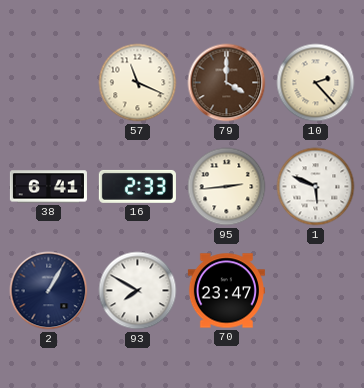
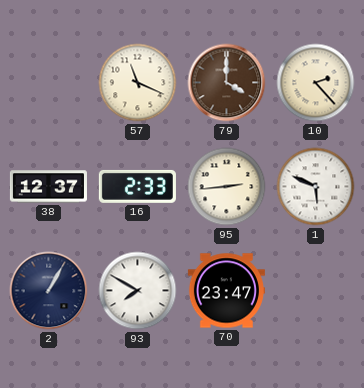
38: 6:41 -> 12:37
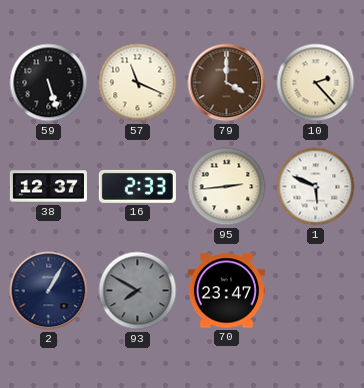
59: none -> 5:27
93 dial: white -> grey
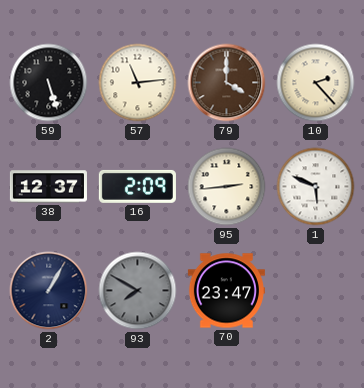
57: 11:19 -> 11:14
16: 2:33 -> 2:09
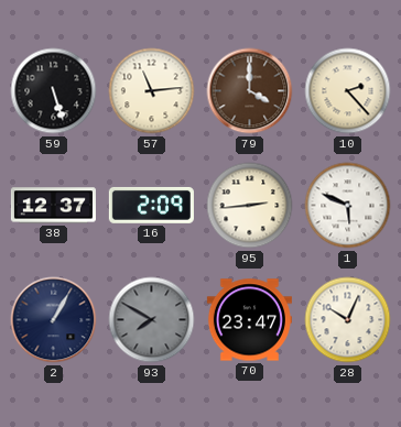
28: none -> 10:04
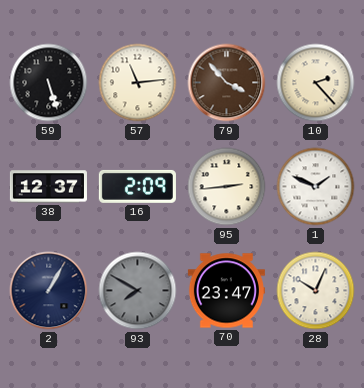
79: 4:00 -> 3:53
1: 5:49 -> 1:49
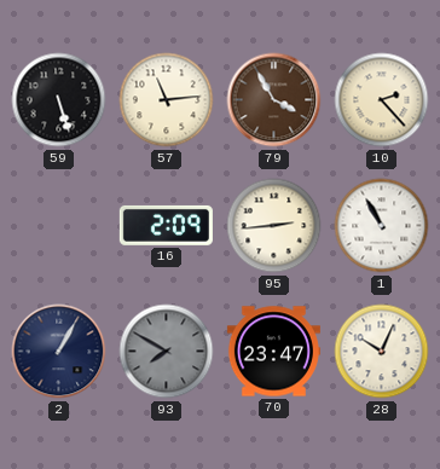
79: 3:53 -> 3:55
38: 12:37 -> none
1: 1:49 -> 10:55
